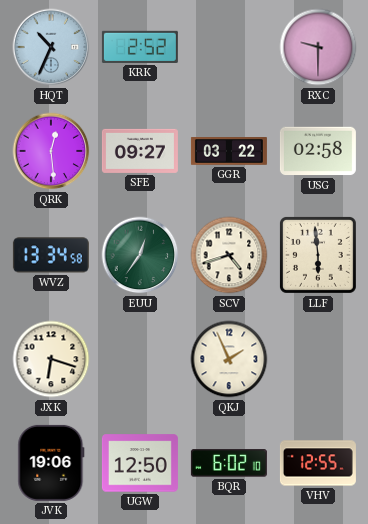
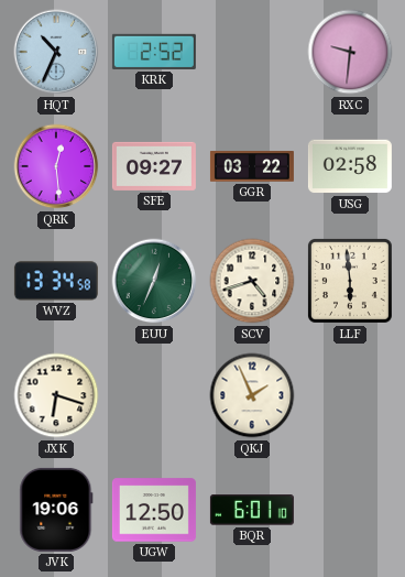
RXC: 9:30 -> 9:31
EUU: 12:36 -> 12:34
BQR: 6:02 -> 6:01
VHV: 12:55 -> none
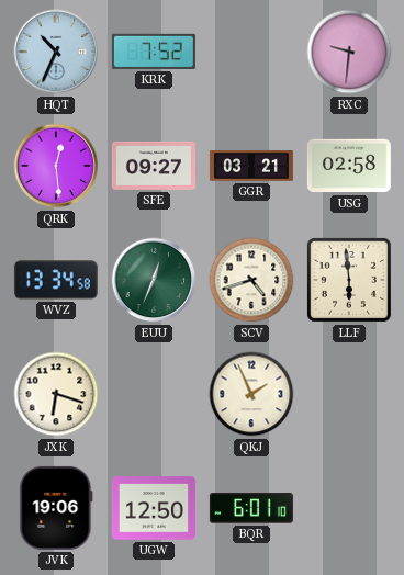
KRK: 2:52 -> 7:52
GGR: 03:22 -> 03:21
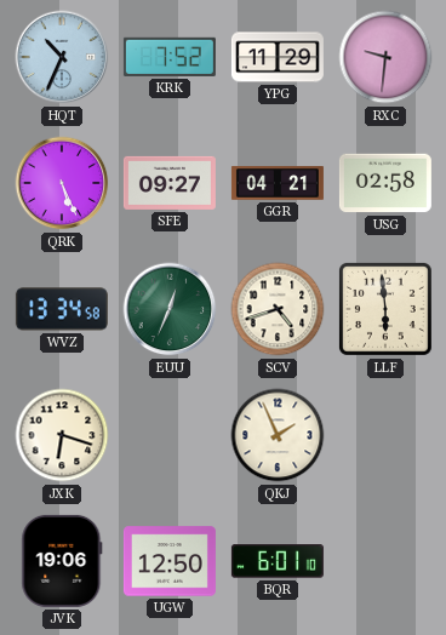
YPG: none -> 11:29
QRK: 12:29 -> 5:26
GGR: 03:21 -> 04:21
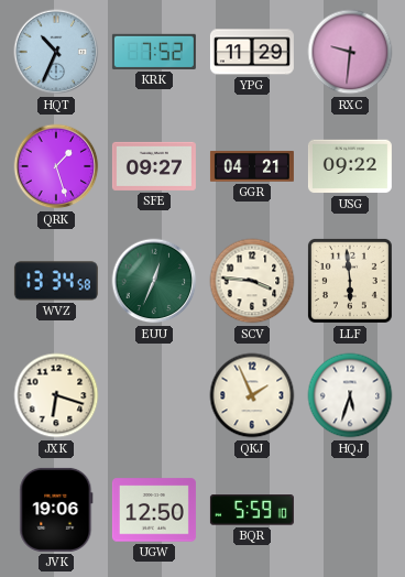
QRK: 5:26 -> 1:27
USG: 02:58 -> 09:22
SCV: 4:42 -> 3:46
HQJ: none -> 5:33
BQR: 6:01 -> 5:59
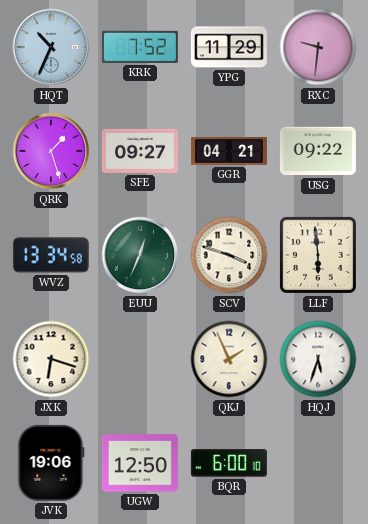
SCV: 3:46 -> 3:48
BQR: 5:59 -> 6:00
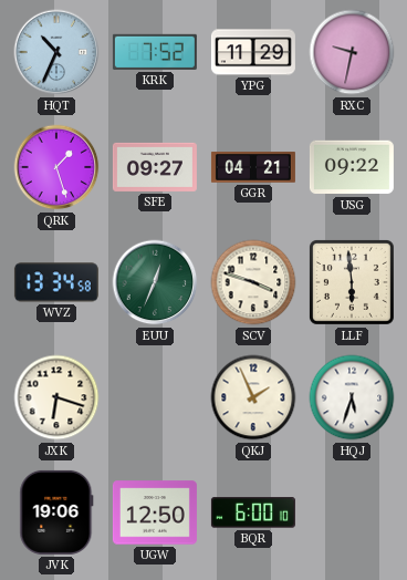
RXC: 9:31 -> 9:32
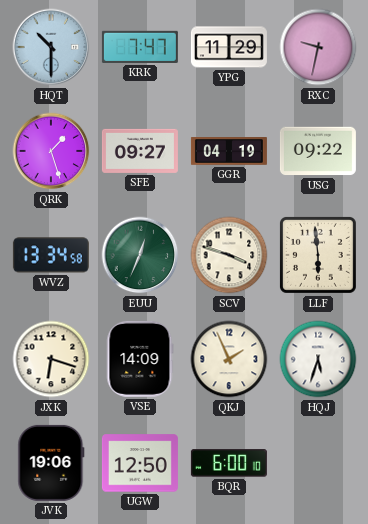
HQT: 10:34 -> 10:30
KRK: 7:52 -> 7:47
GGR: 04:21 -> 04:19
VSE: none -> 14:09
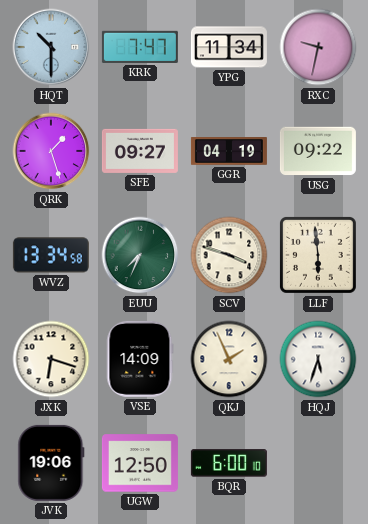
YPG: 11:29 -> 11:34
EUU: 12:34 -> 7:34
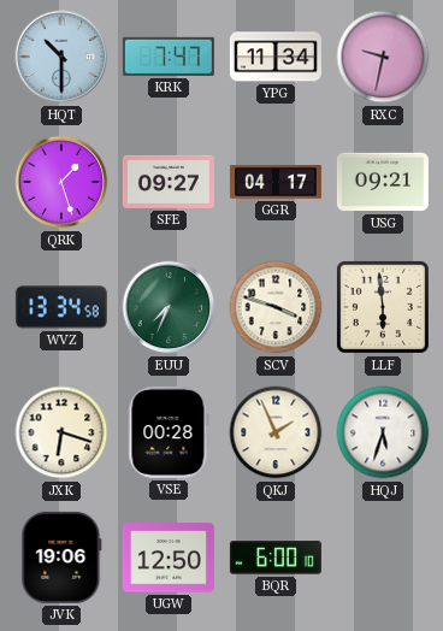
GGR: 04:19 -> 04:17
USG: 09:22 -> 09:21
VSE: 14:09 -> 00:28
